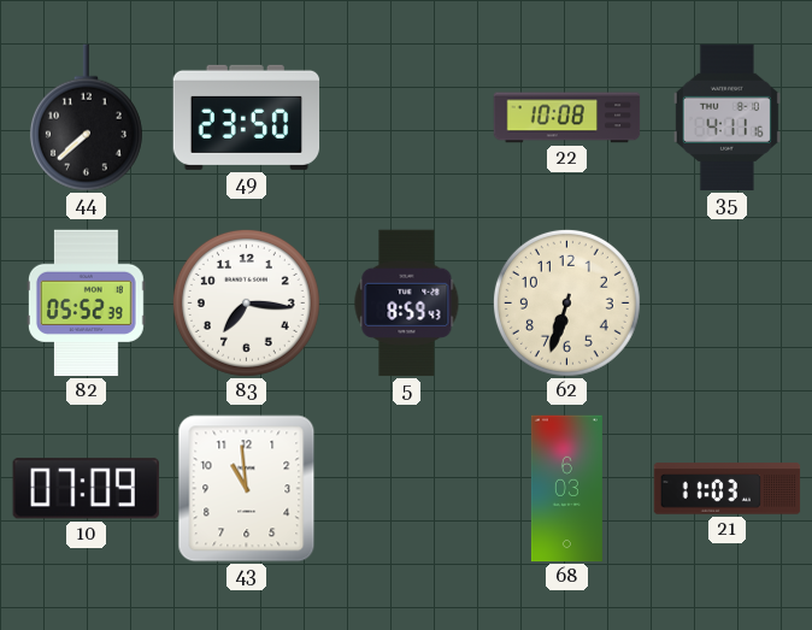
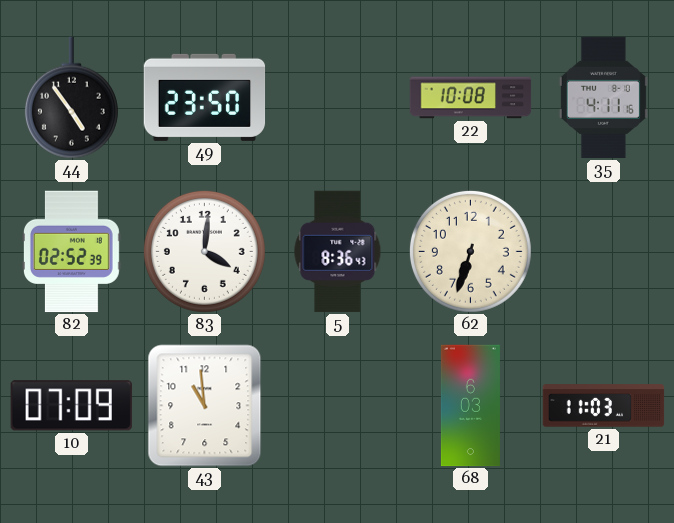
44: 7:38 -> 4:54
82: 05:52 -> 02:52
83: 7:16 -> 4:01
5: 8:59 -> 8:36
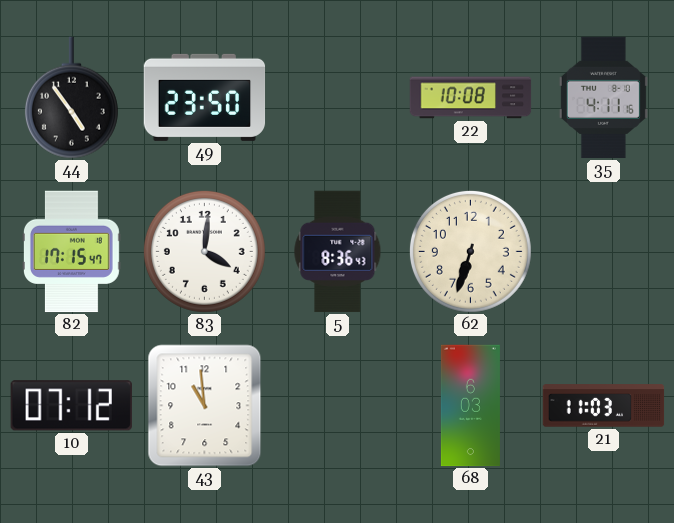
82: 02:52 -> 17:15
10: 07:09 -> 07:12
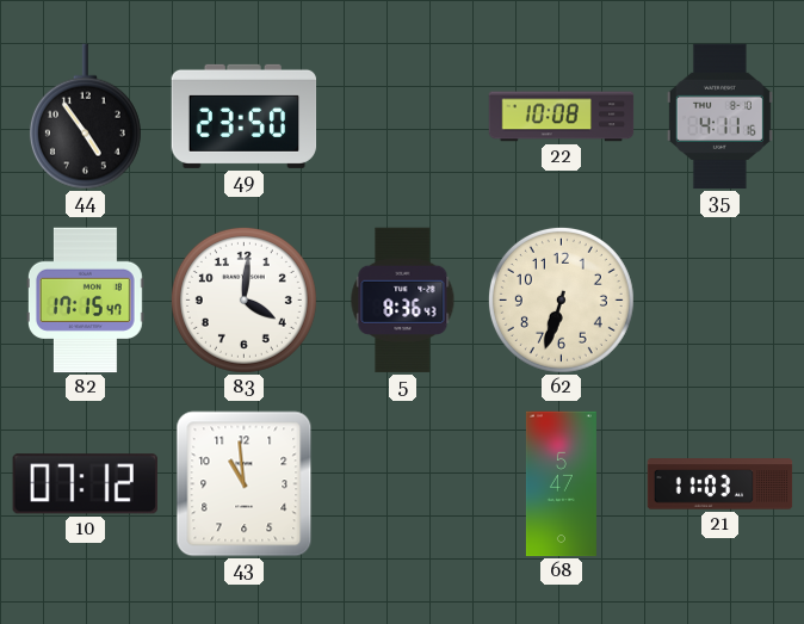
68: 6:03 -> 5:47
